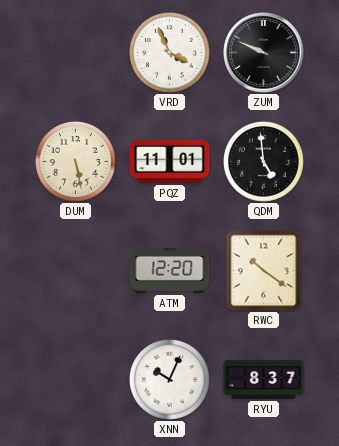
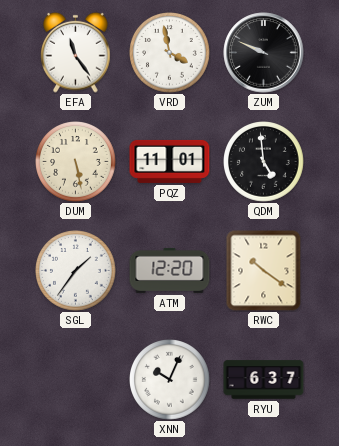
EFA: none -> 11:24
VRD: 3:56 -> 3:58
SGL: none -> 1:36
RYU: 8:37 -> 6:37
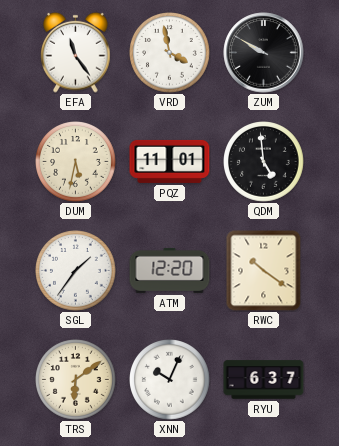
ZUM: 9:49 -> 9:50
DUM: 5:28 -> 5:32
TRS: none -> 6:09
